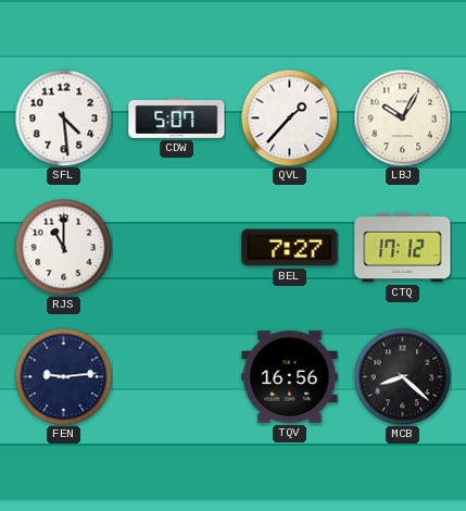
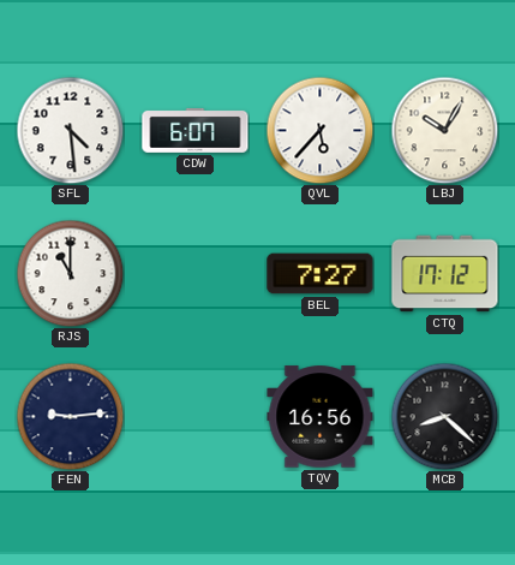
CDW: 5:07 -> 6:07
QVL: 1:37 -> 5:37
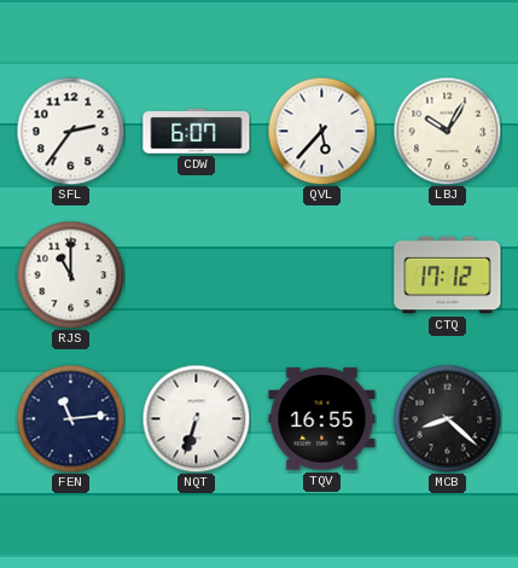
SFL: 4:29 -> 2:36
BEL: 7:27 -> none
FEN: 9:14 -> 11:14
NQT: none -> 6:33
TQV: 16:56 -> 16:55
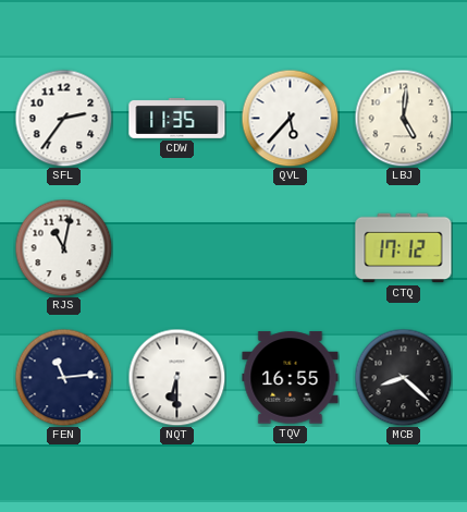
CDW: 6:07 -> 11:35
LBJ: 10:05 -> 5:01
RJS: 11:00 -> 11:02
NQT: 6:33 -> 6:30
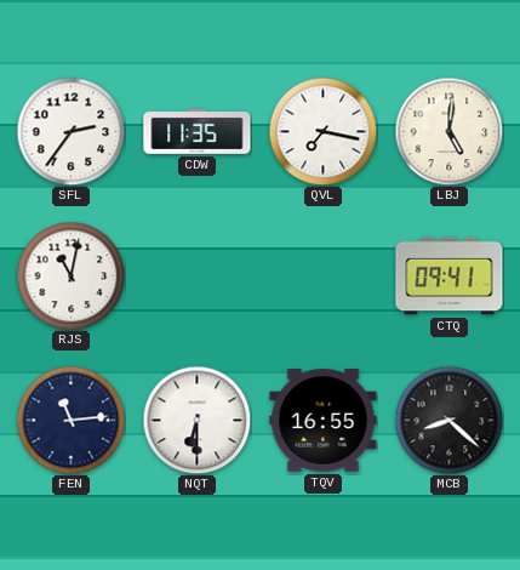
QVL: 5:37 -> 7:17
CTQ: 17:12 -> 09:41
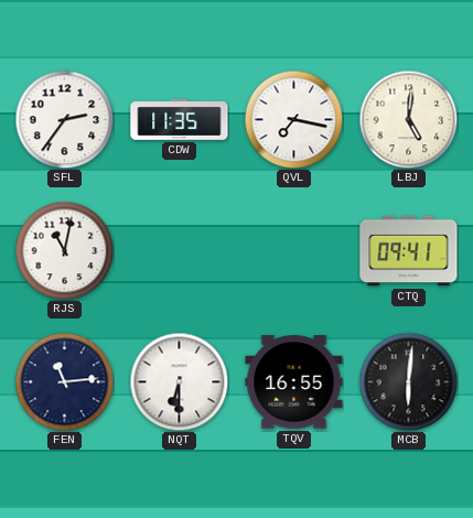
MCB: 8:22 -> 6:01
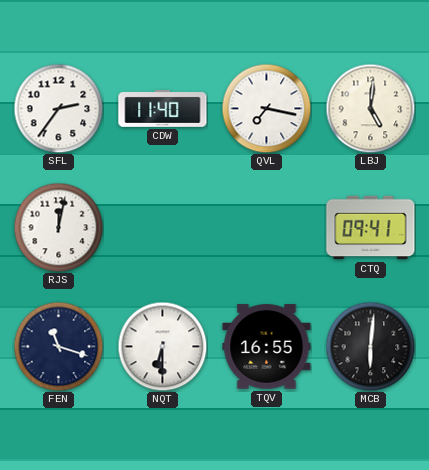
CDW: 11:35 -> 11:40
RJS: 11:02 -> 12:02
FEN: 11:14 -> 11:18
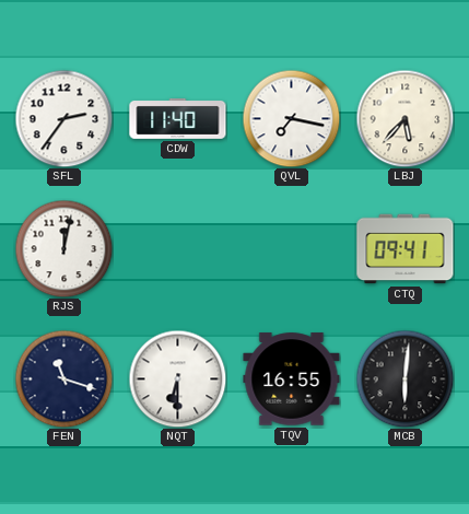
LBJ: 5:01 -> 5:37
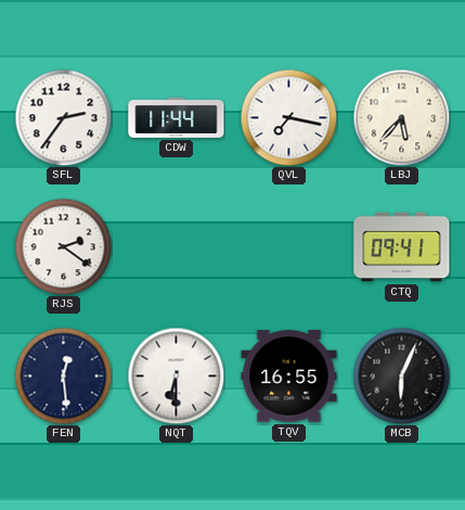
CDW: 11:40 -> 11:44
RJS: 12:02 -> 2:21
FEN: 11:18 -> 12:29
MCB: 6:01 -> 6:04
